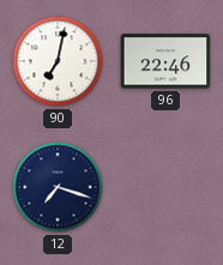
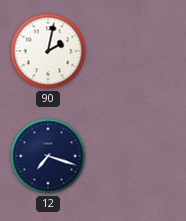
90: 7:02 -> 2:02
96: 22:46 -> none
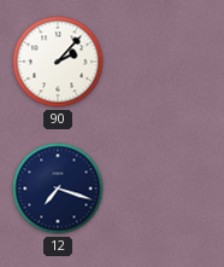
90: 2:02 -> 2:07
